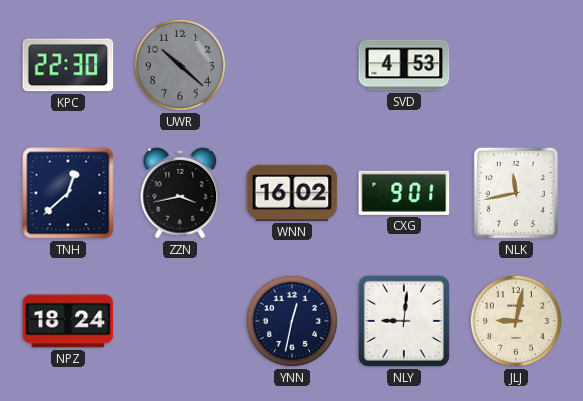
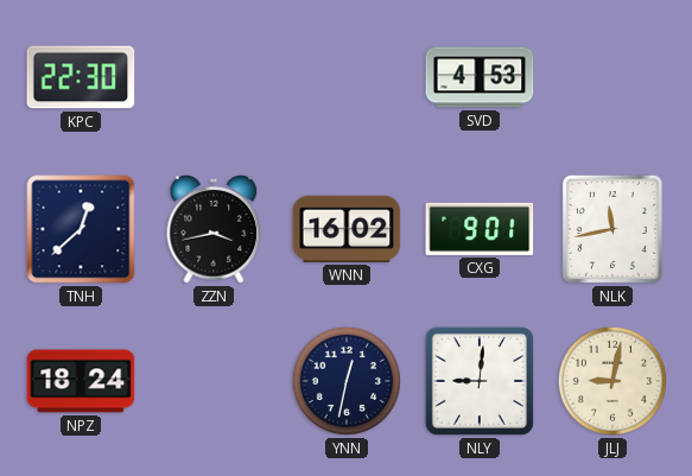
UWR: 10:22 -> none
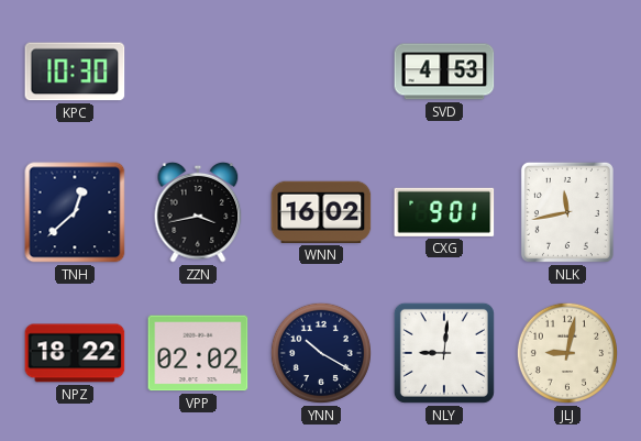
KPC: 22:30 -> 10:30
NPZ: 18:24 -> 18:22
VPP: none -> 02:02
YNN: 12:32 -> 10:20
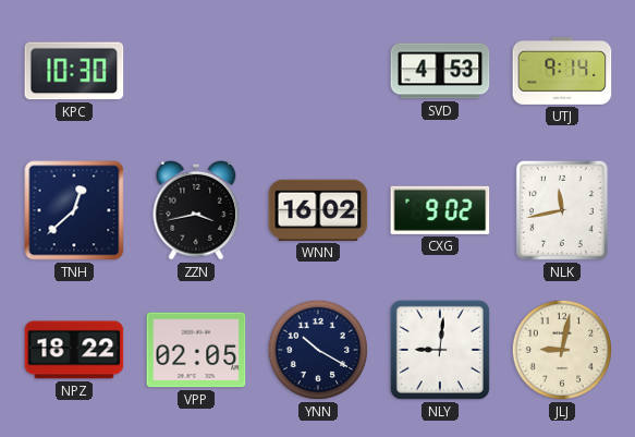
UTJ: none -> 9:14
CXG: 9:01 -> 9:02
VPP: 02:02 -> 02:05
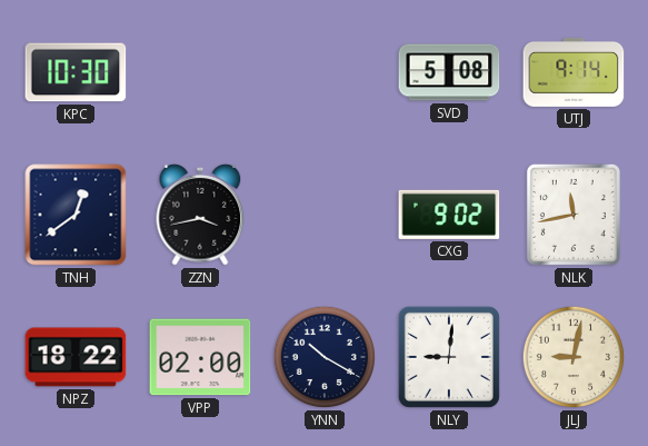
SVD: 4:53 -> 5:08
TNH: 12:38 -> 12:39
WNN: 16:02 -> none
VPP: 02:05 -> 02:00
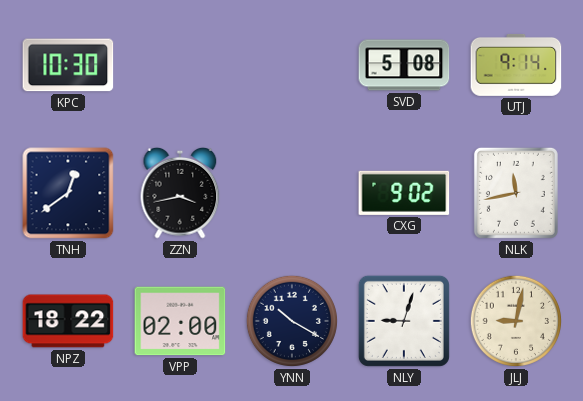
NLY: 9:01 -> 9:03
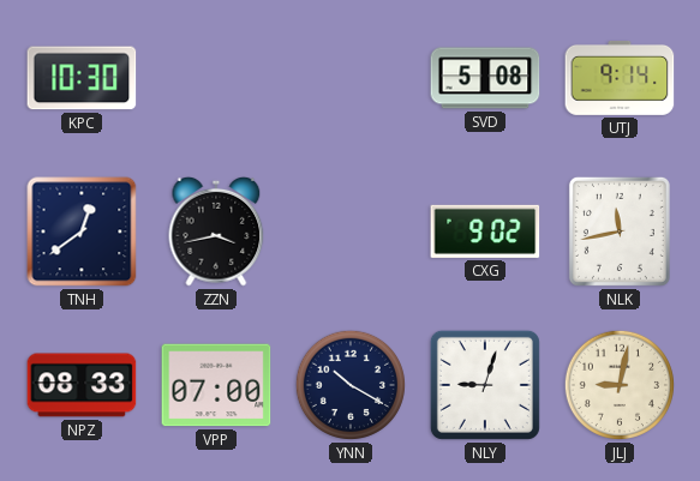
NPZ: 18:22 -> 08:33
VPP: 02:00 -> 07:00
